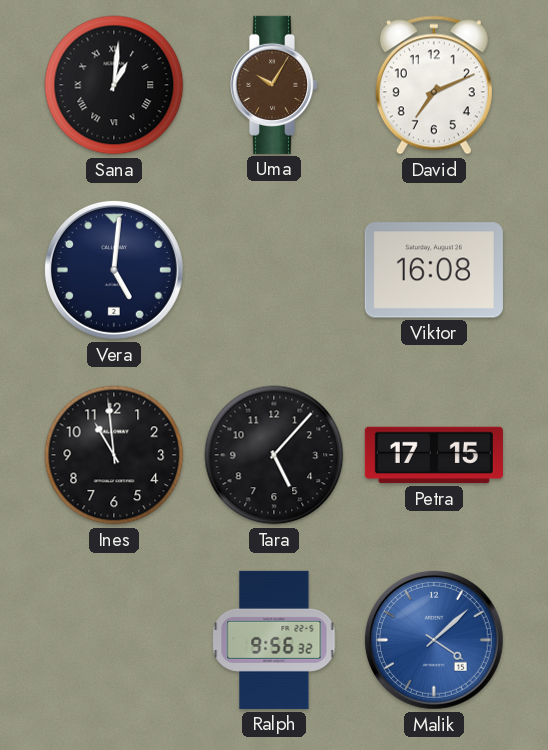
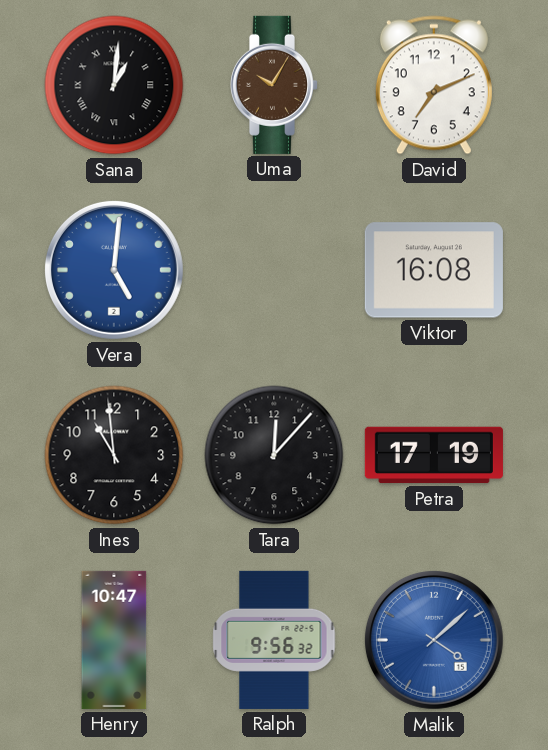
Vera dial: navy -> blue
Tara: 5:07 -> 12:07
Petra: 17:15 -> 17:19
Henry: none -> 10:47
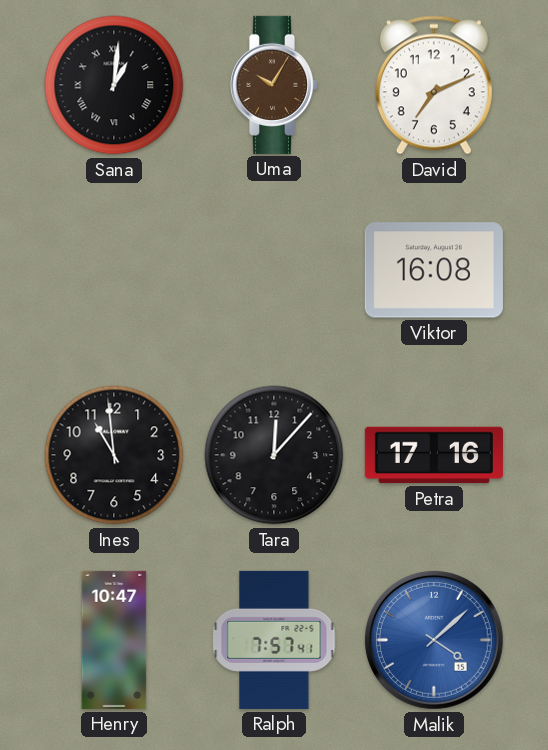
Vera: 5:01 -> none
Petra: 17:19 -> 17:16
Ralph: 9:56 -> 7:57
